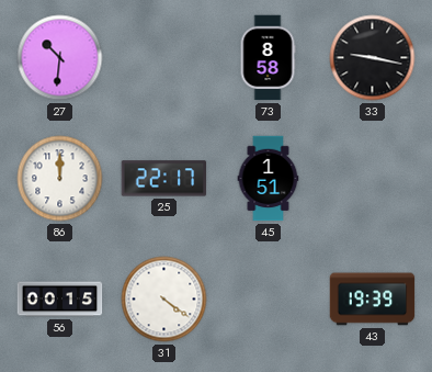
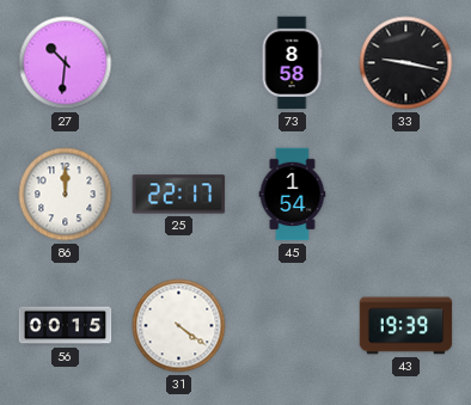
45: 1:51 -> 1:54
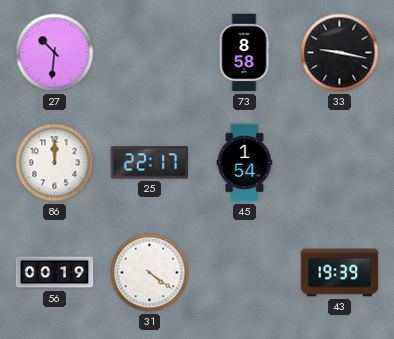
56: 00:15 -> 00:19
